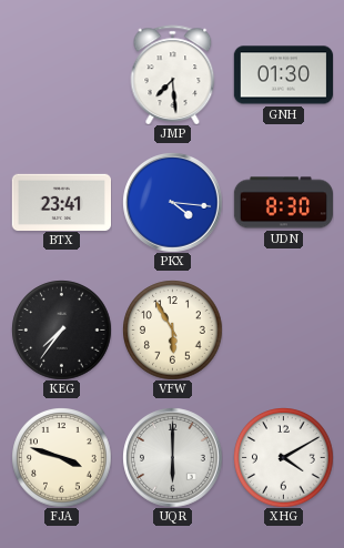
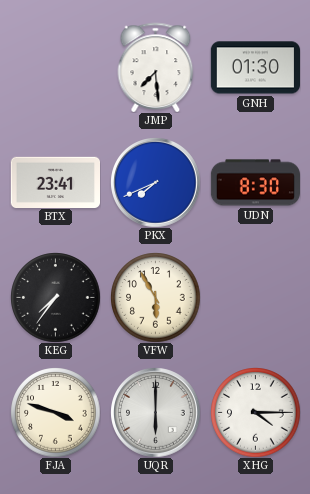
PKX: 4:16 -> 7:41
XHG: 4:10 -> 4:15
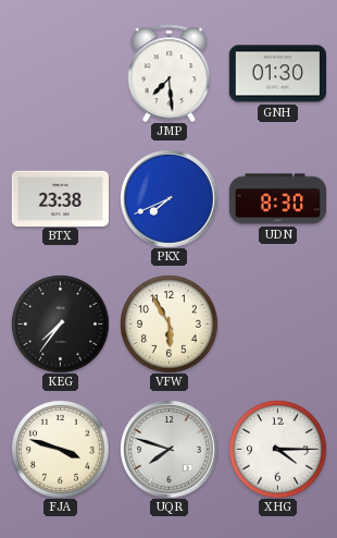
BTX: 23:41 -> 23:38
UQR: 6:00 -> 7:48
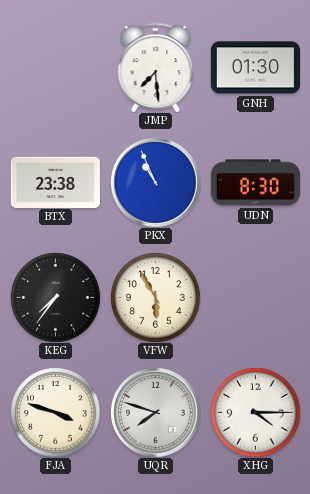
PKX: 7:41 -> 10:56
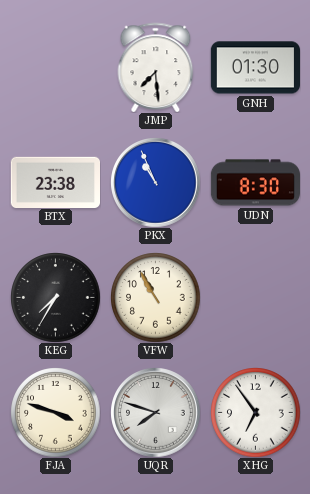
KEG: 7:36 -> 7:35
VFW: 5:55 -> 10:55
XHG: 4:15 -> 6:54
